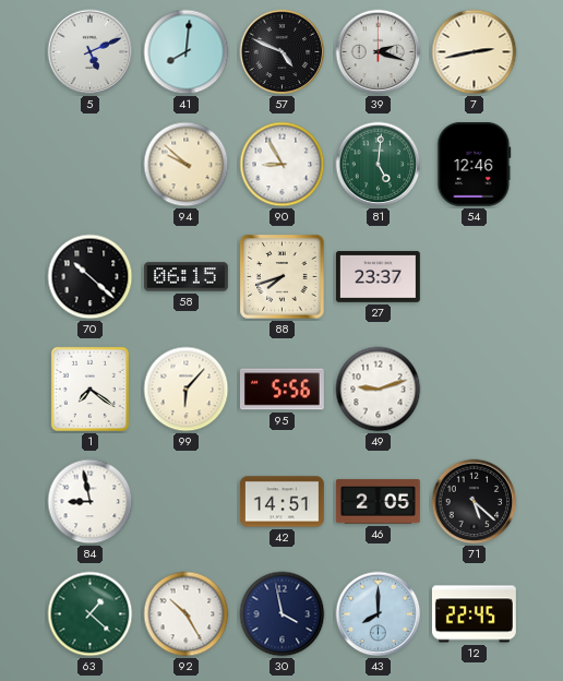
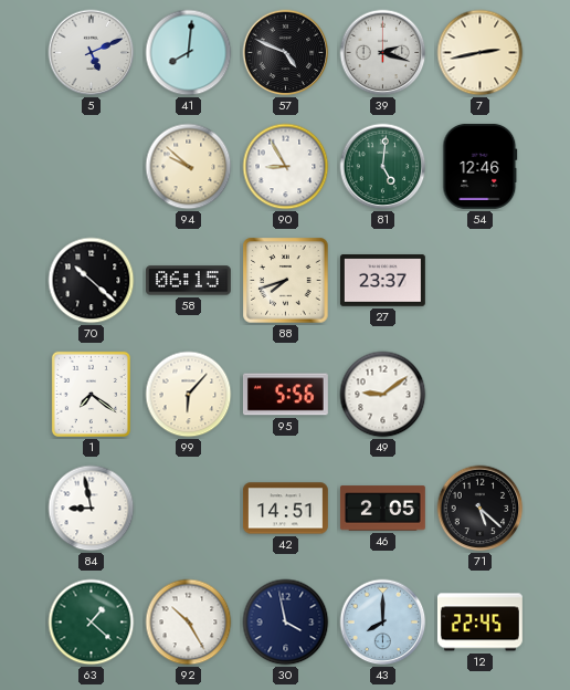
49: 9:12 -> 9:09
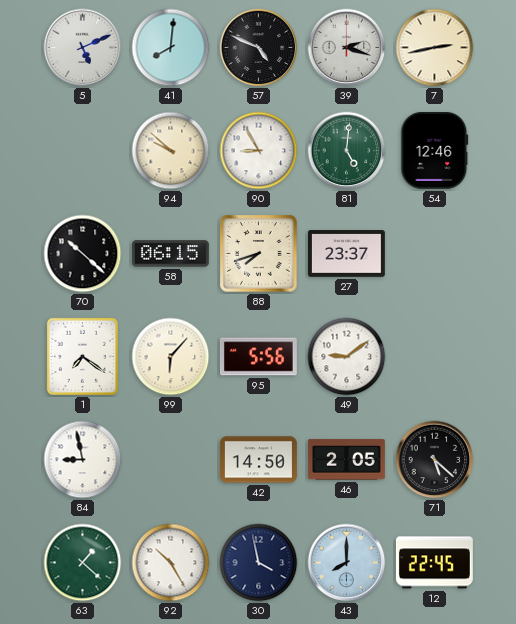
42: 14:51 -> 14:50
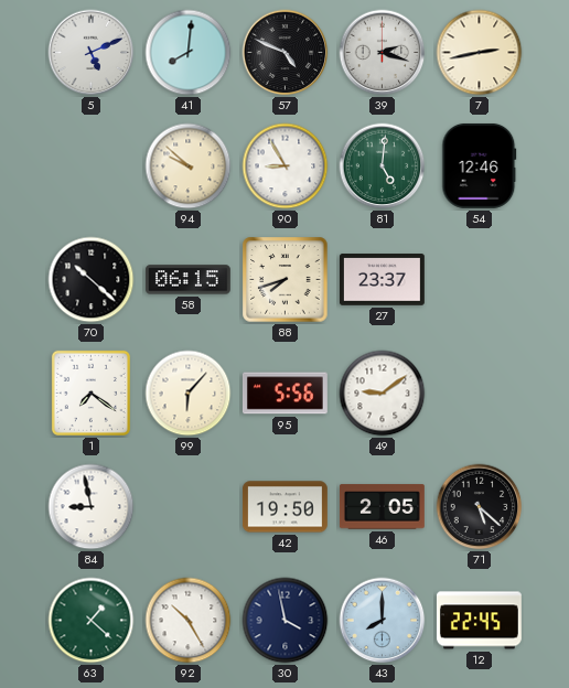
42: 14:50 -> 19:50
